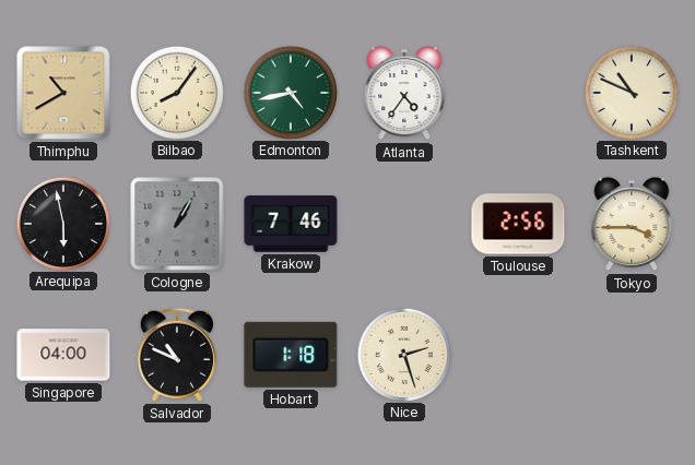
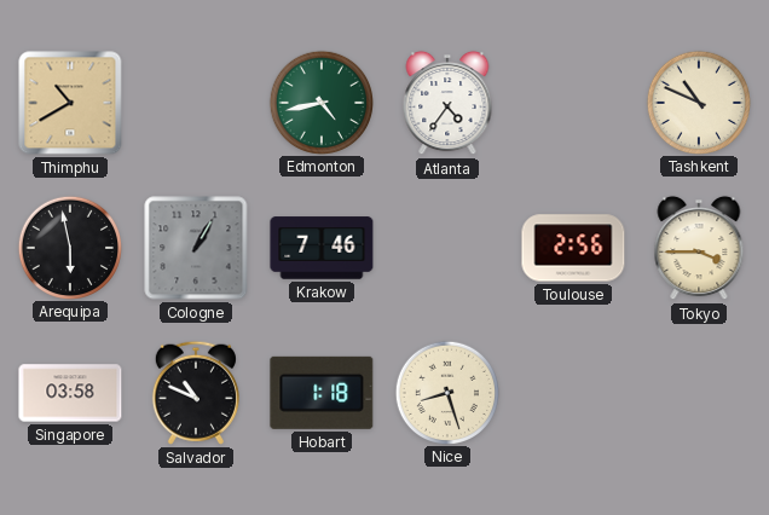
Bilbao: 8:06 -> none
Singapore: 04:00 -> 03:58
Nice: 2:27 -> 8:27
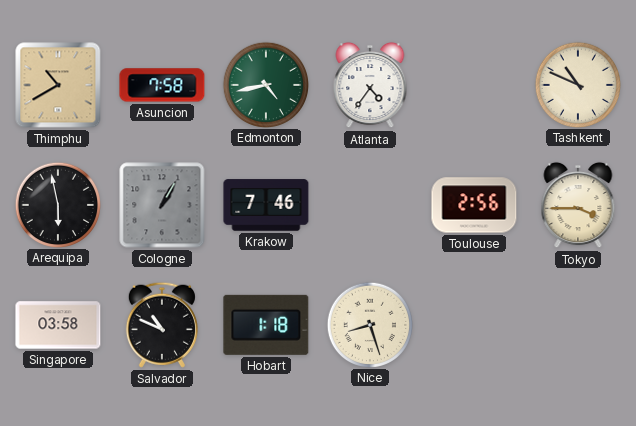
Asuncion: none -> 7:58
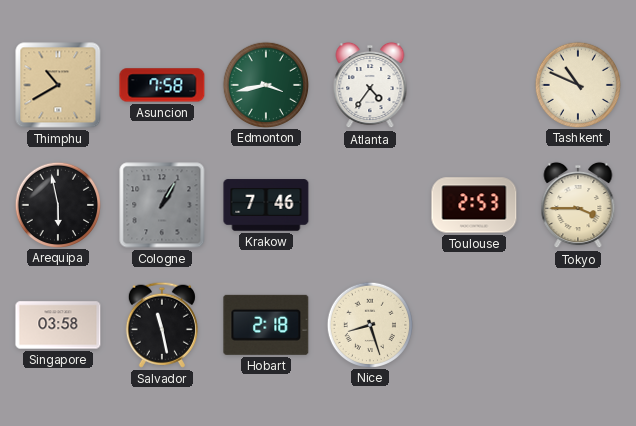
Edmonton: 4:43 -> 3:43
Toulouse: 2:56 -> 2:53
Salvador: 10:49 -> 11:28
Hobart: 1:18 -> 2:18
